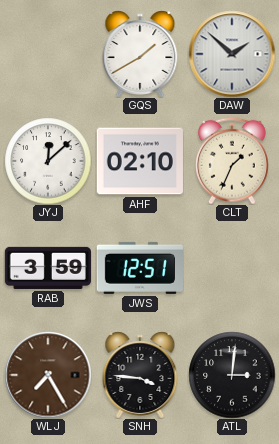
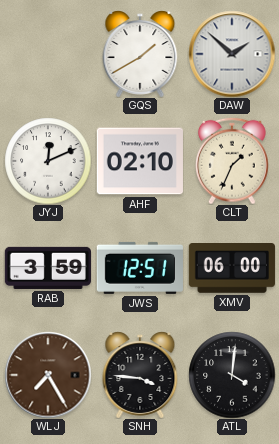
JYJ: 12:08 -> 12:11
XMV: none -> 06:00
ATL: 3:01 -> 4:01
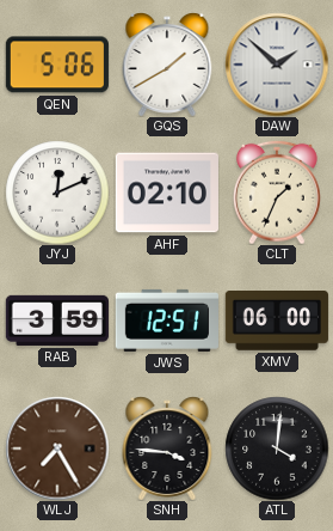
QEN: none -> 5:06
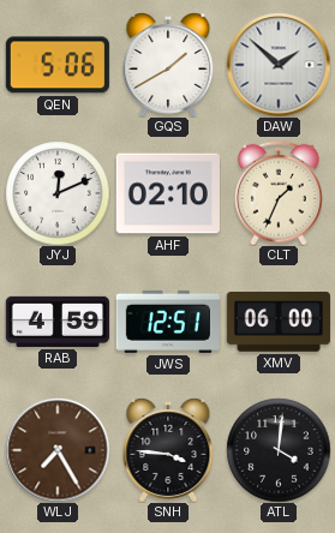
RAB: 3:59 -> 4:59
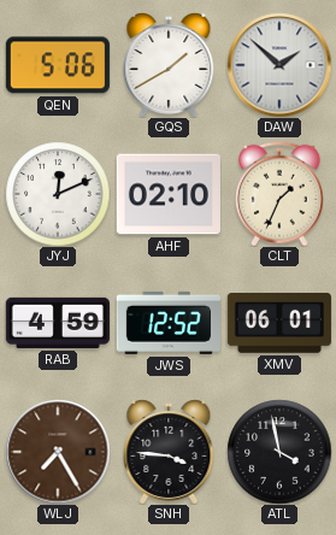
JWS: 12:51 -> 12:52
XMV: 06:00 -> 06:01
ATL: 4:01 -> 3:58
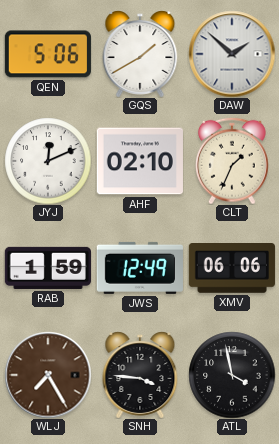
RAB: 4:59 -> 1:59
JWS: 12:52 -> 12:49
XMV: 06:01 -> 06:06
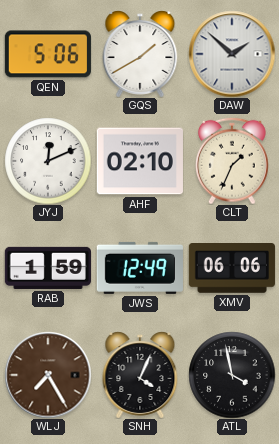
SNH: 3:46 -> 4:04
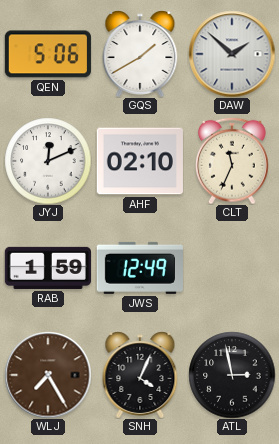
CLT: 1:34 -> 11:34
XMV: 06:06 -> none
ATL: 3:58 -> 2:58
